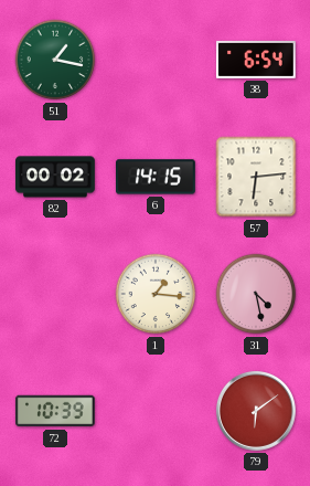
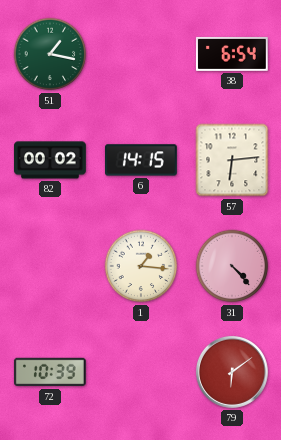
31: 4:28 -> 4:23
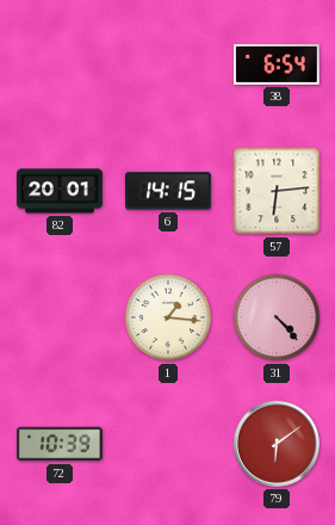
51: 1:17 -> none
82: 00:02 -> 20:01
